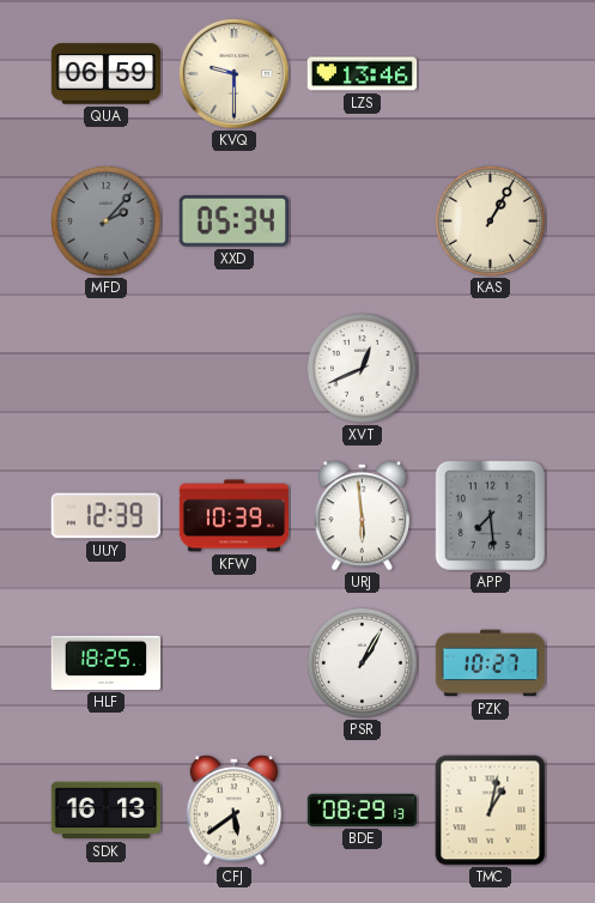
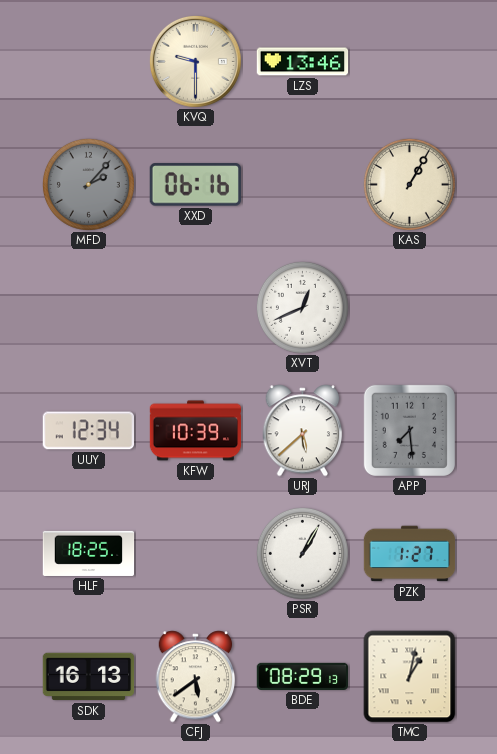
QUA: 06:59 -> none
XXD: 05:34 -> 06:16
UUY: 12:39 -> 12:34
URJ: 5:59 -> 5:38
PZK: 10:27 -> 1:27
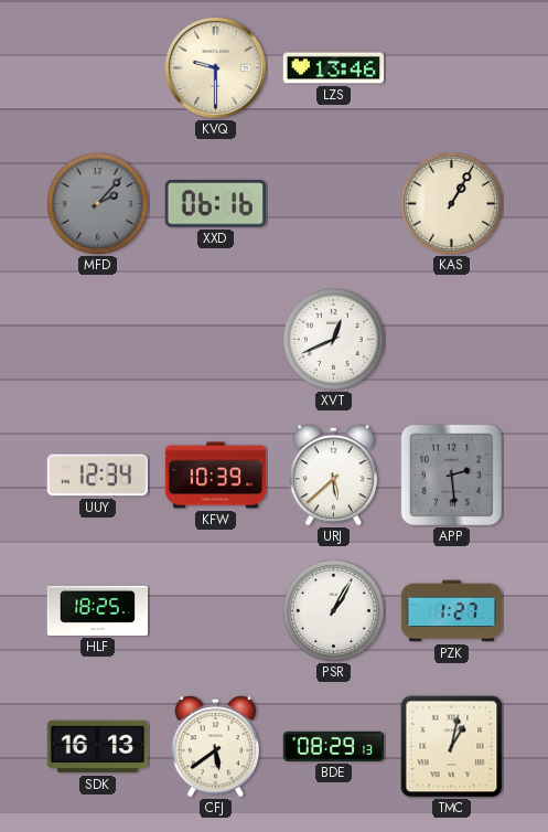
APP: 7:29 -> 2:29
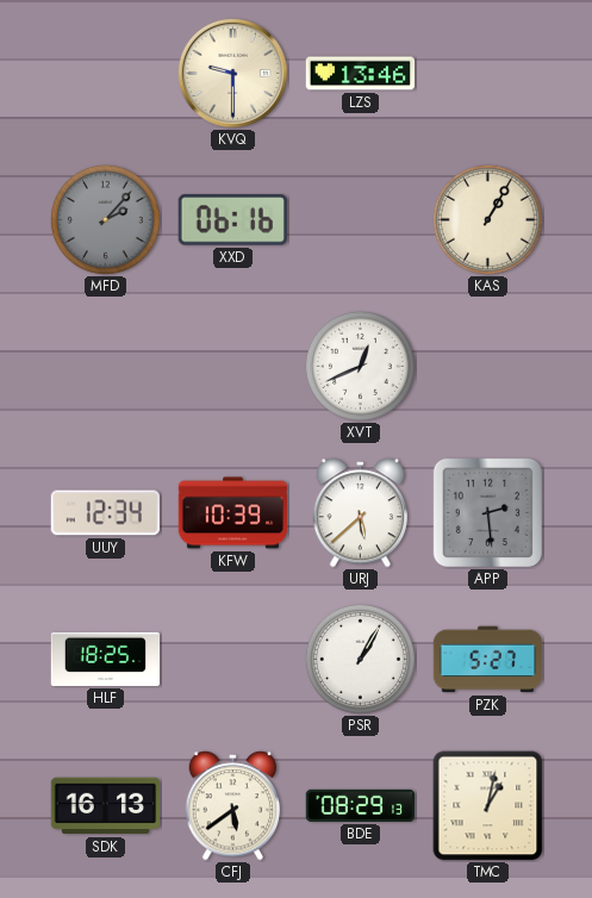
PZK: 1:27 -> 5:27
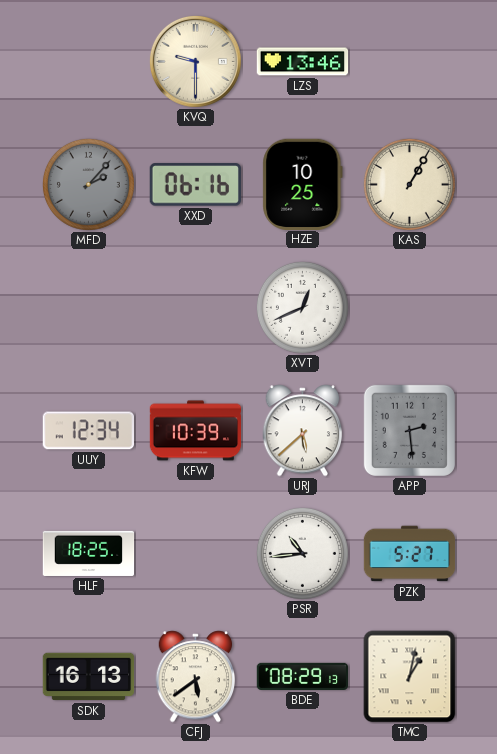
HZE: none -> 10:25
PSR: 1:05 -> 10:44
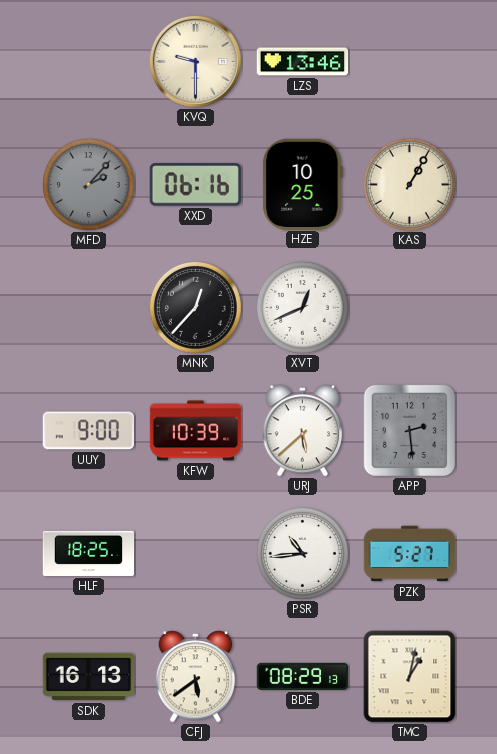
MNK: none -> 12:37
UUY: 12:34 -> 9:00
